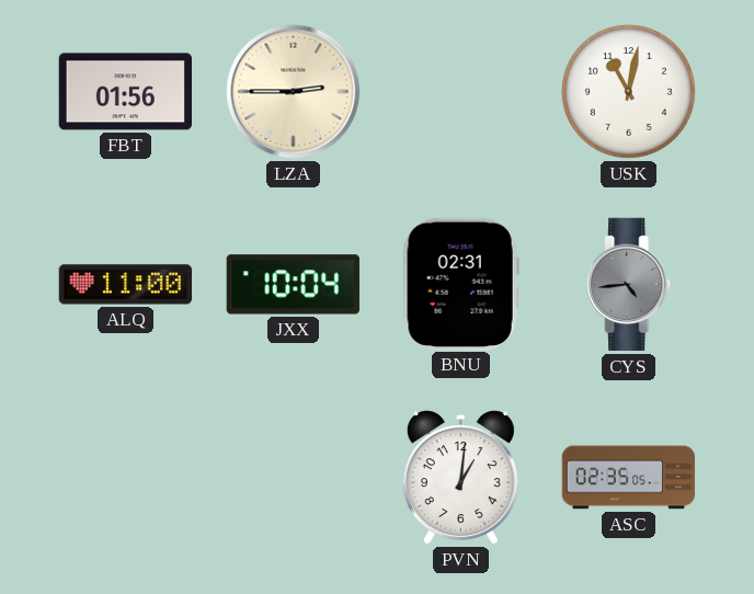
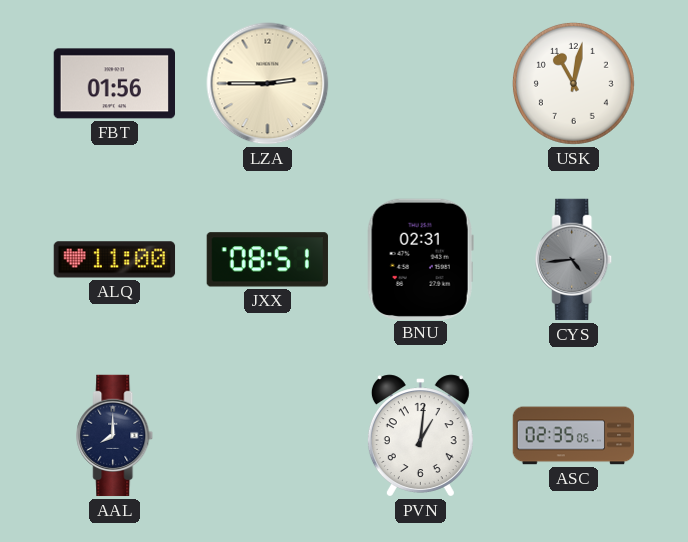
JXX: 10:04 -> 08:51
AAL: none -> 8:00
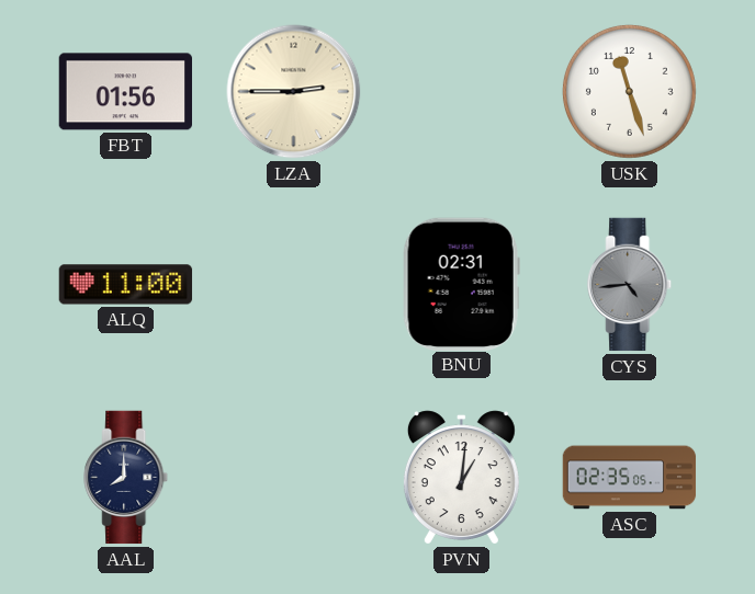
USK: 11:02 -> 11:27
JXX: 08:51 -> none
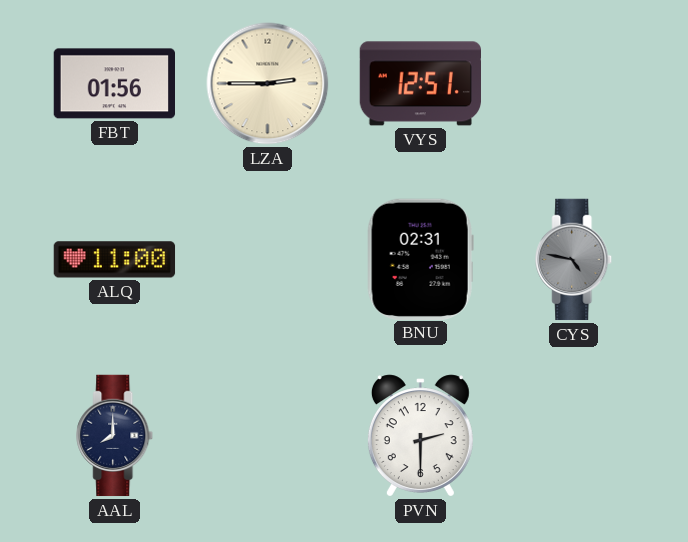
VYS: none -> 12:51
USK: 11:27 -> none
CYS: 4:44 -> 4:47
PVN: 1:01 -> 2:30
ASC: 02:35 -> none
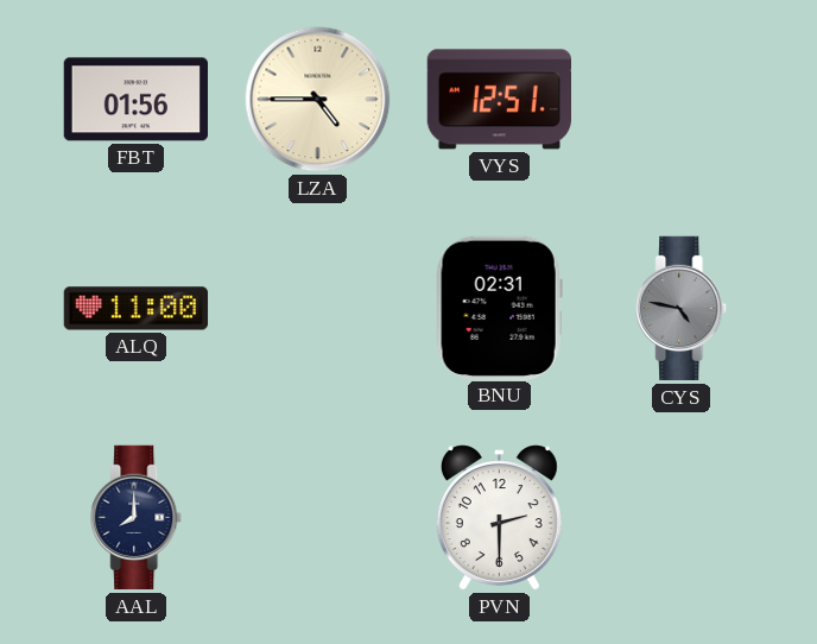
LZA: 2:45 -> 4:45
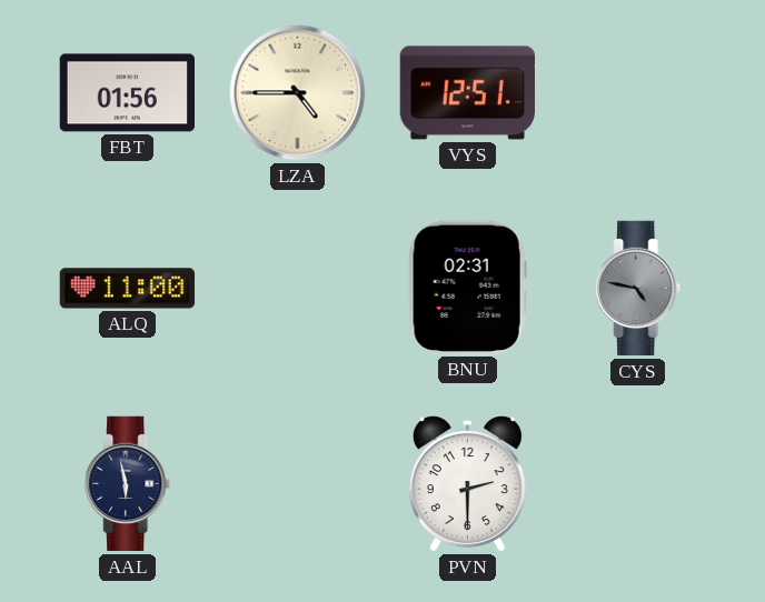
AAL: 8:00 -> 5:58
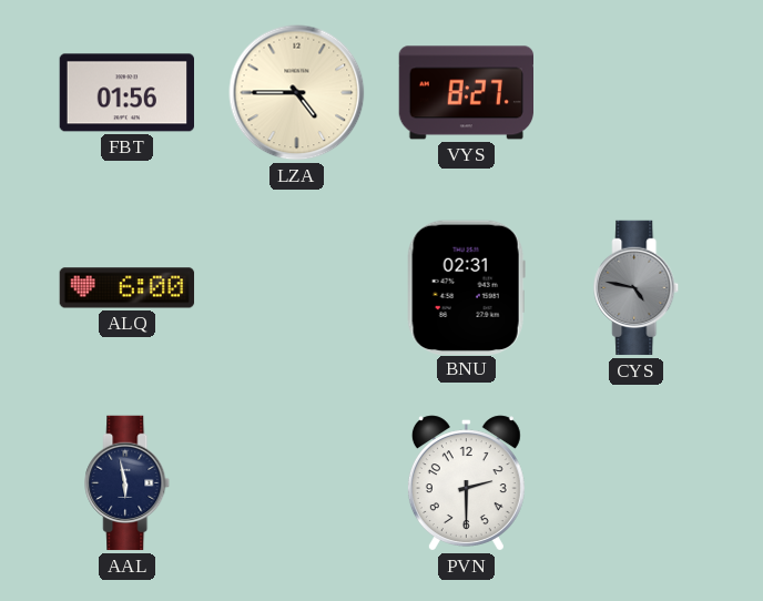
VYS: 12:51 -> 8:27
ALQ: 11:00 -> 6:00
